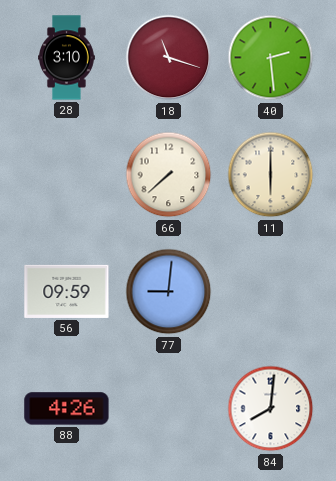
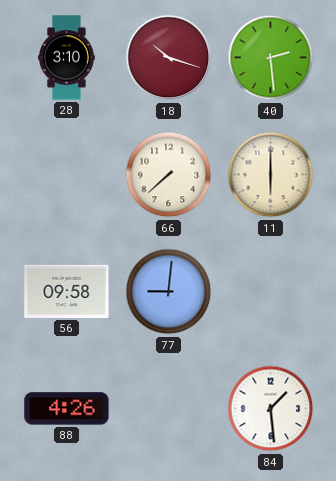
18: 11:18 -> 10:18
56: 09:59 -> 09:58
84: 8:01 -> 1:29
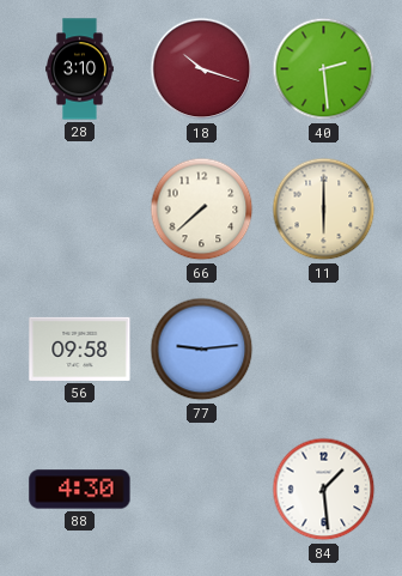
77: 9:01 -> 9:14
88: 4:26 -> 4:30
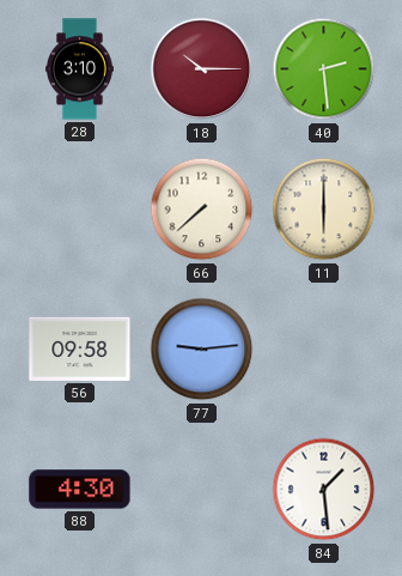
18: 10:18 -> 10:15
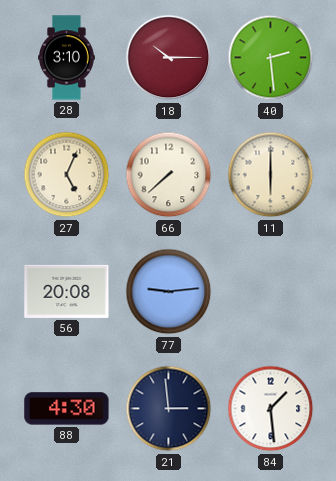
27: none -> 5:04
56: 09:58 -> 20:08
21: none -> 2:59
